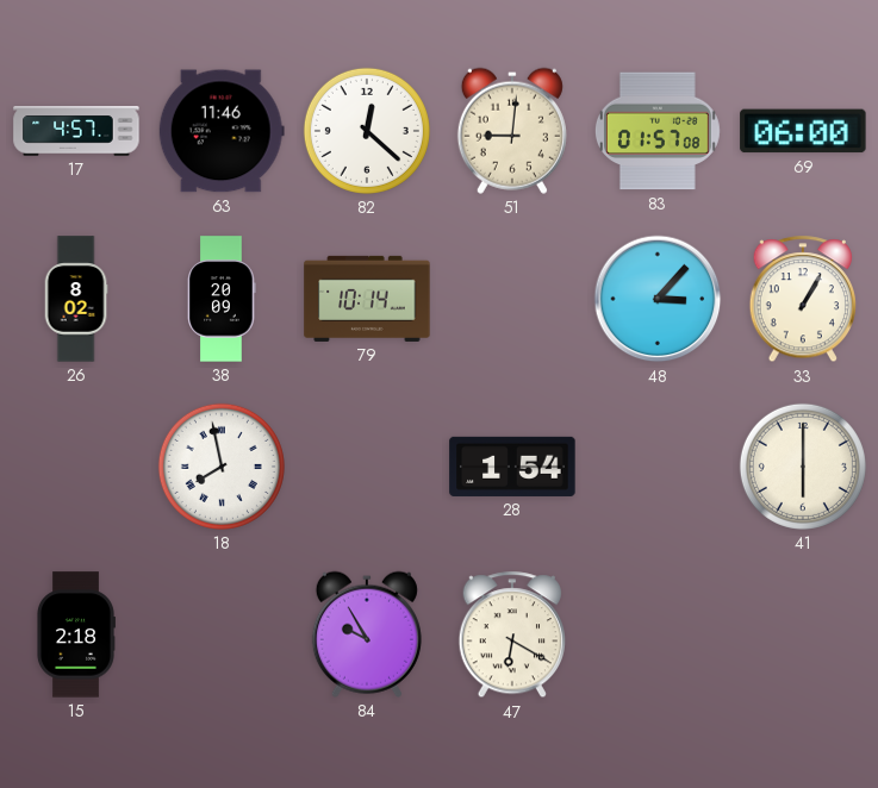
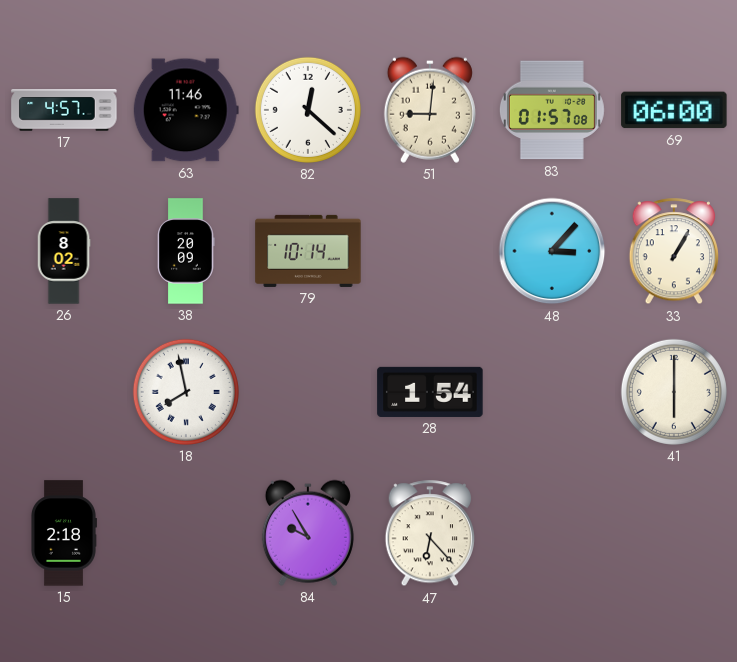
47: 6:20 -> 6:23
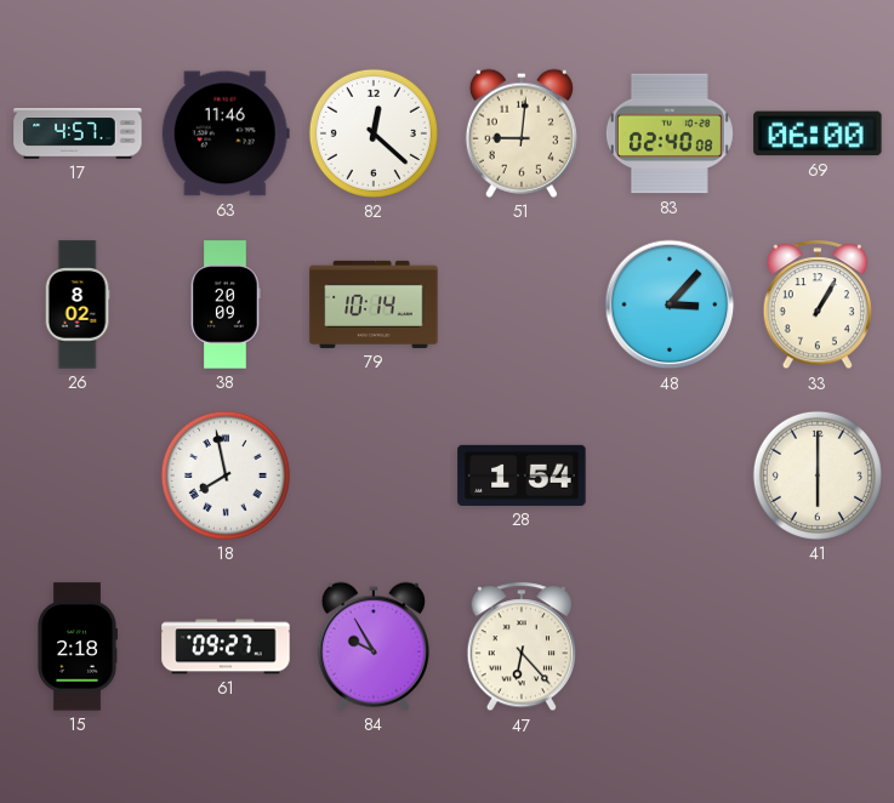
83: 01:57 -> 02:40
61: none -> 09:27
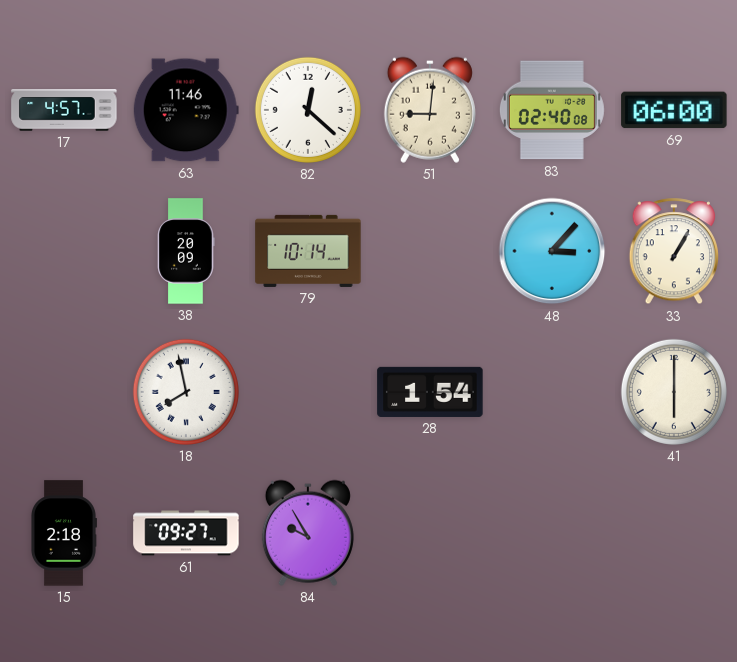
26: 8:02 -> none
47: 6:23 -> none
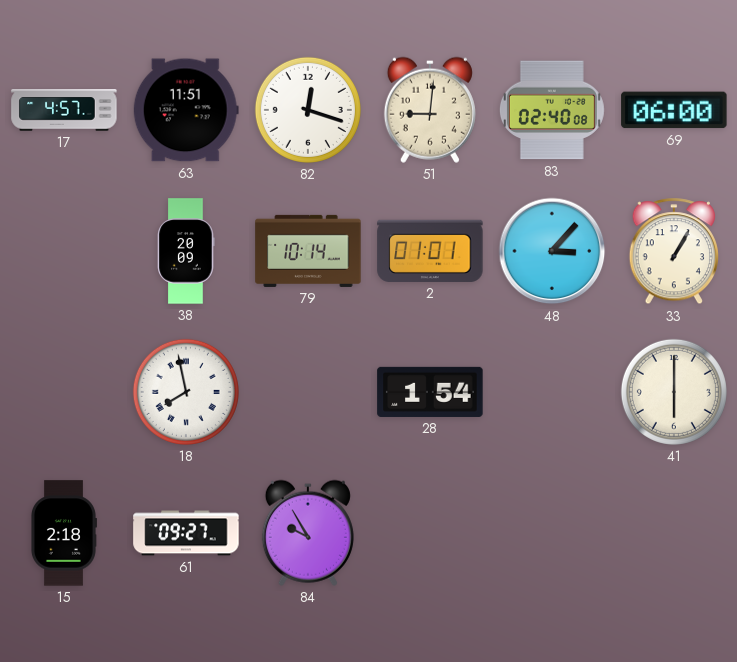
63: 11:46 -> 11:51
82: 12:22 -> 12:18
2: none -> 01:01
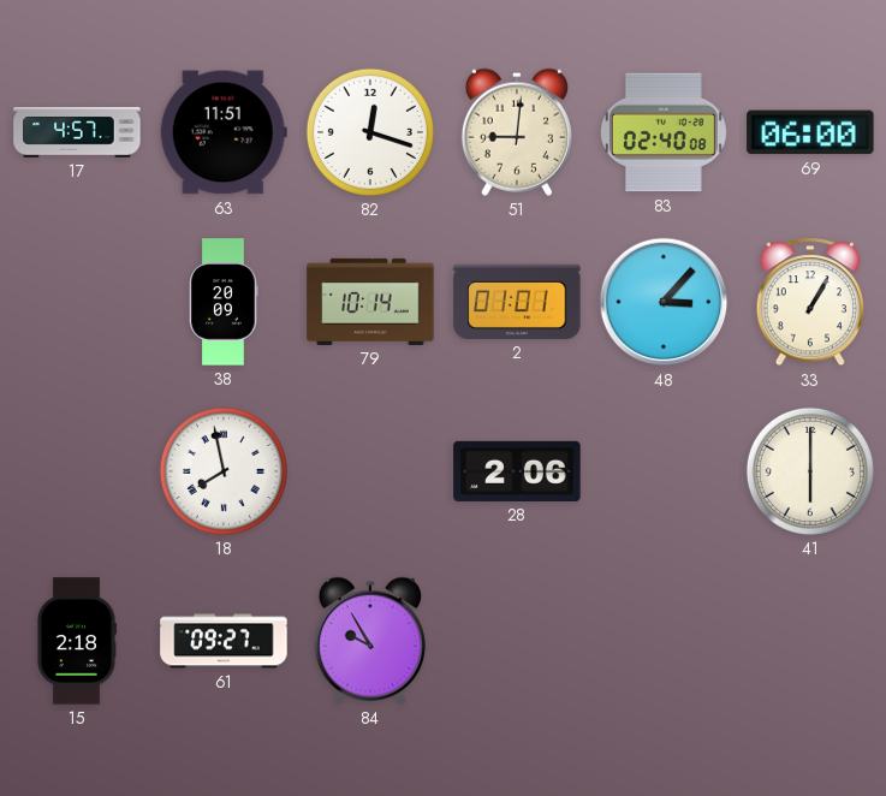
28: 1:54 -> 2:06
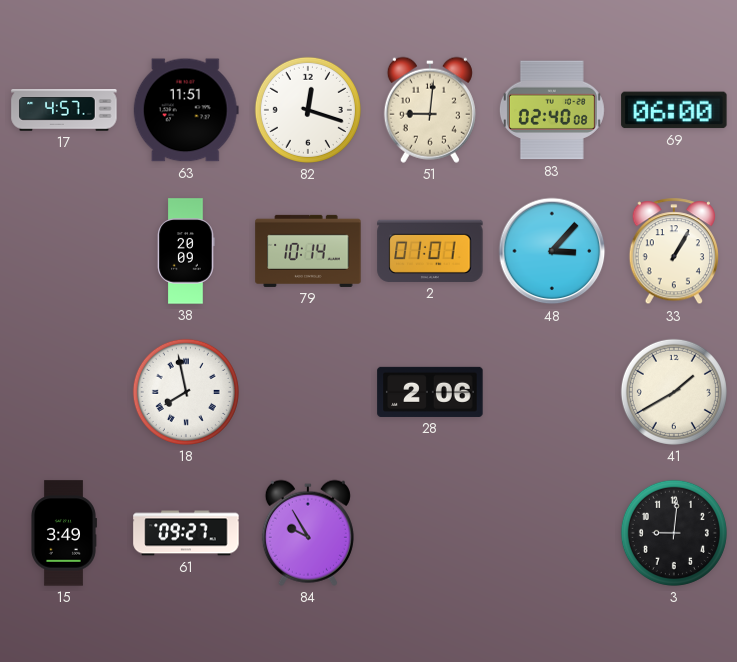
41: 6:00 -> 1:40
15: 2:18 -> 3:49
3: none -> 9:01
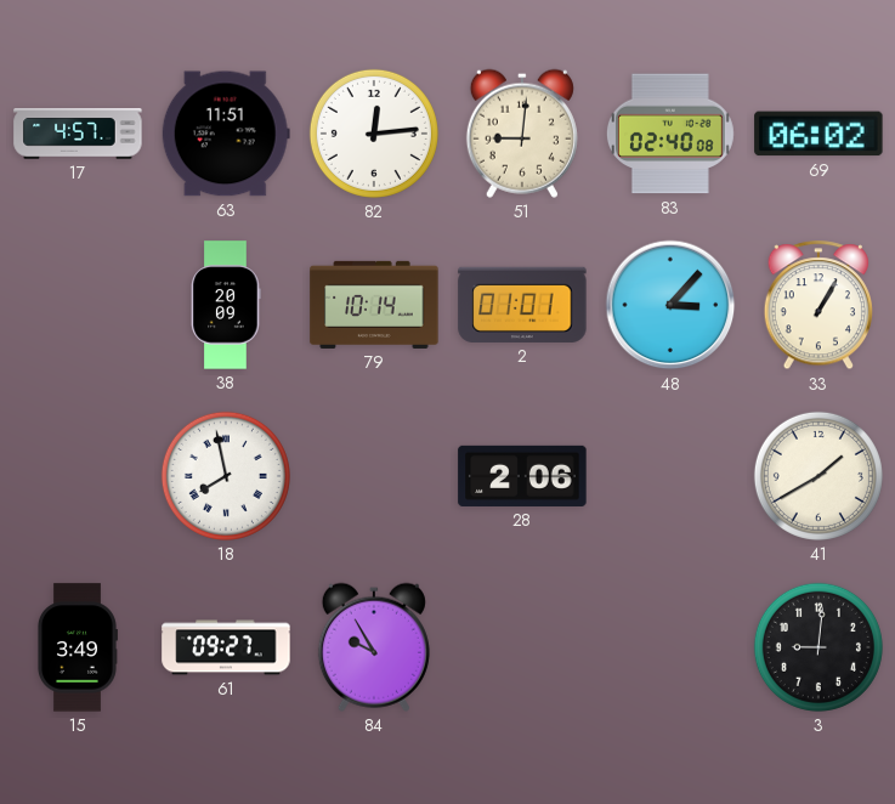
82: 12:18 -> 12:14
69: 06:00 -> 06:02
